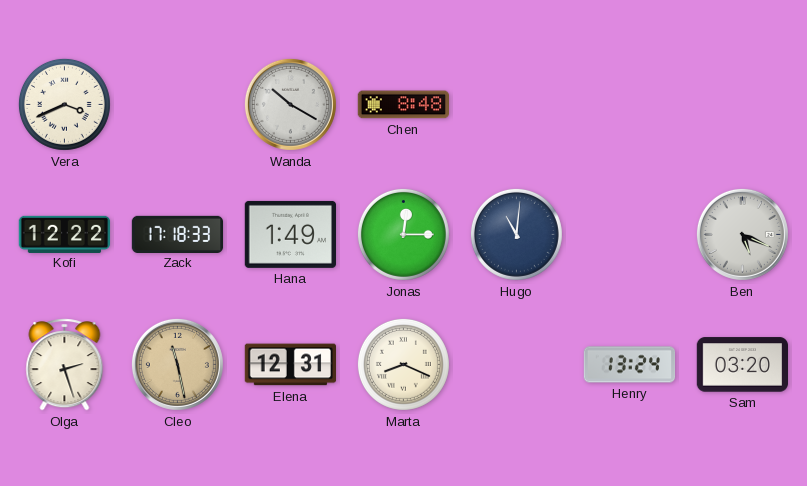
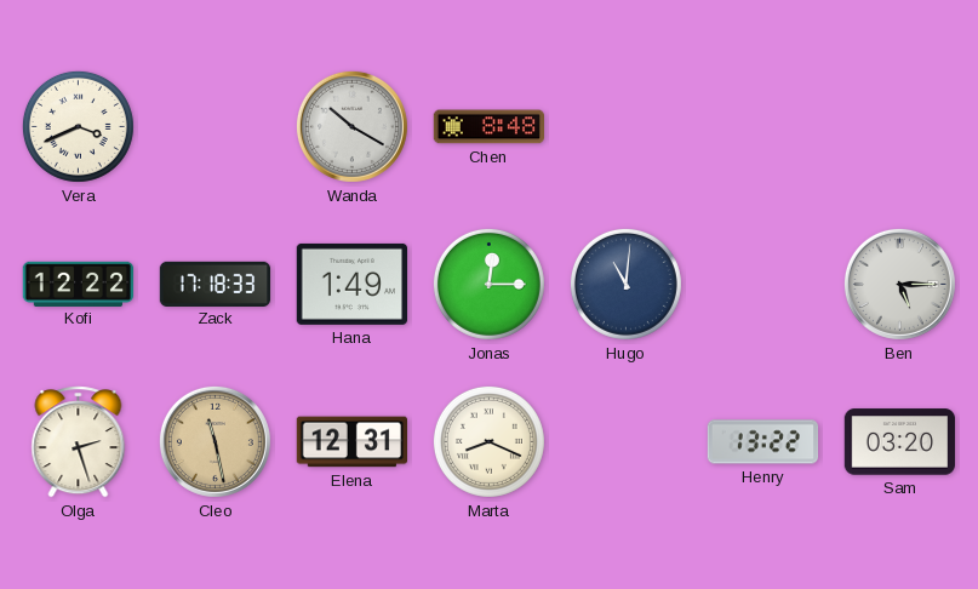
Ben: 5:19 -> 5:15
Henry: 13:24 -> 13:22
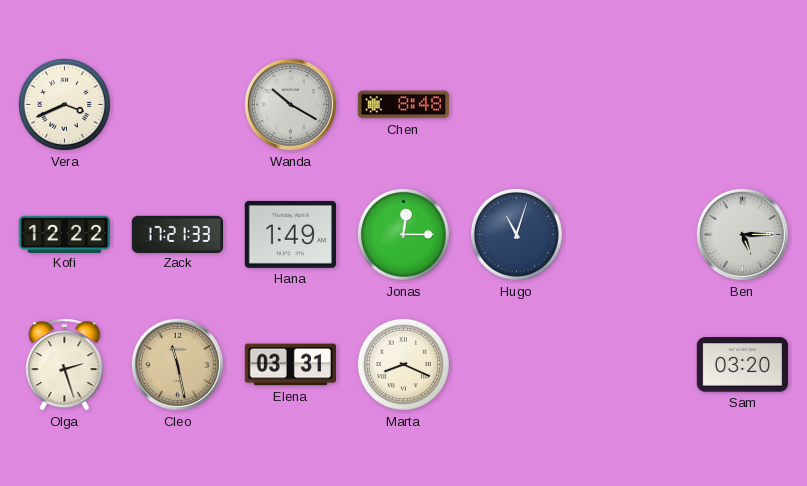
Zack: 17:18 -> 17:21
Hugo: 11:01 -> 11:03
Elena: 12:31 -> 03:31
Henry: 13:22 -> none
